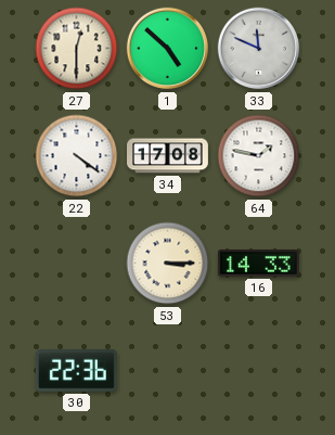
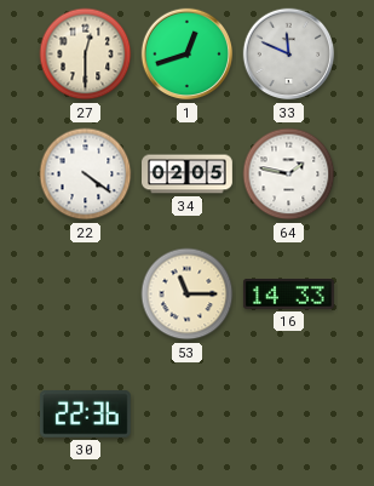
1: 4:52 -> 12:42
34: 17:08 -> 02:05
53: 3:15 -> 11:15
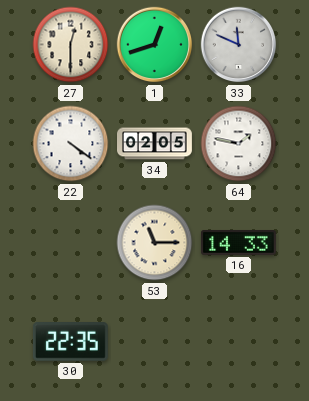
30: 22:36 -> 22:35
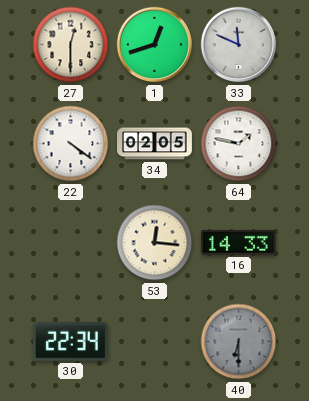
53: 11:15 -> 12:16
30: 22:35 -> 22:34
40: none -> 6:30
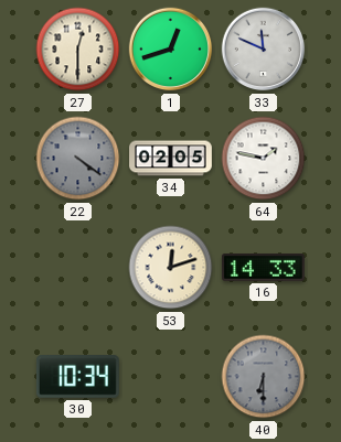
22 dial: white -> grey
53: 12:16 -> 12:12
30: 22:34 -> 10:34
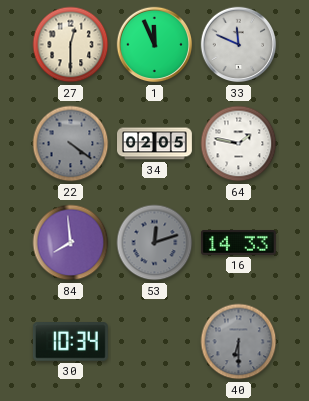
1: 12:42 -> 11:56
84: none -> 7:59
53 dial: cream -> grey
